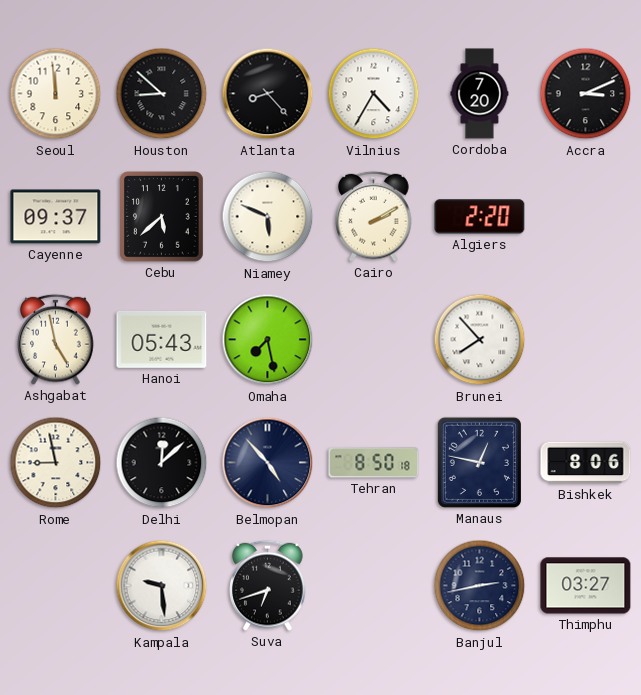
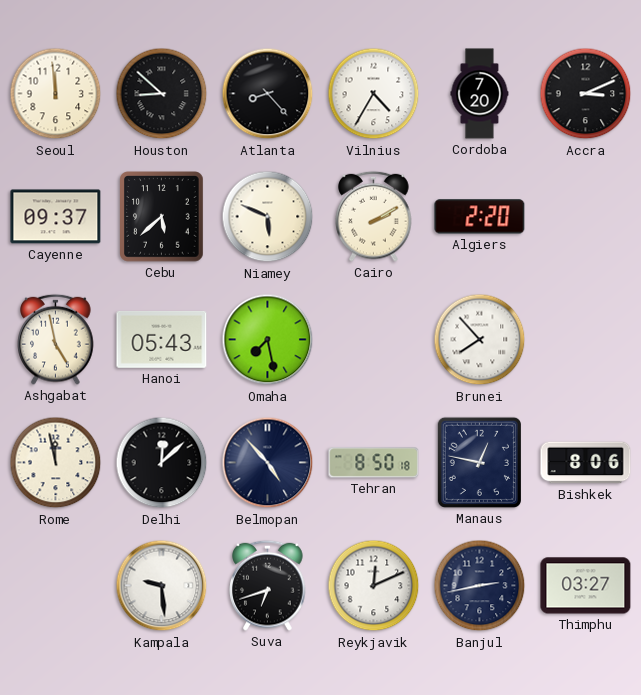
Rome: 8:58 -> 11:58
Reykjavik: none -> 12:11
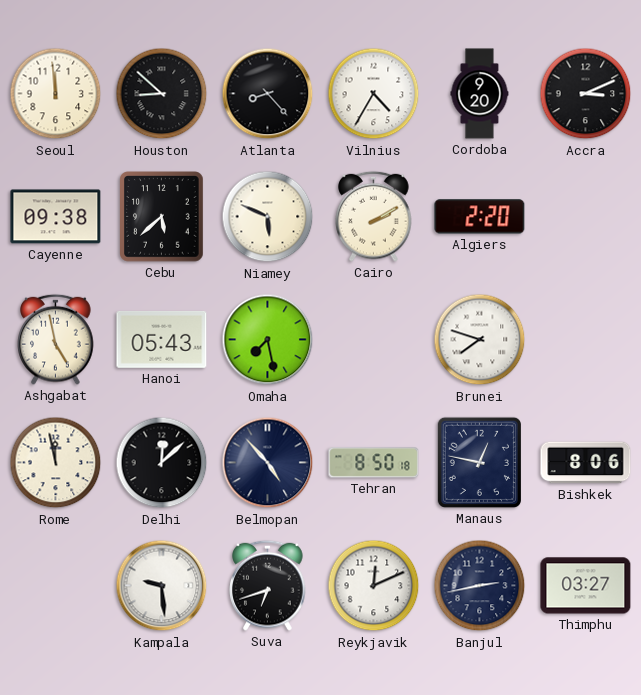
Cordoba: 7:20 -> 9:20
Cayenne: 09:37 -> 09:38
Brunei: 7:53 -> 7:48
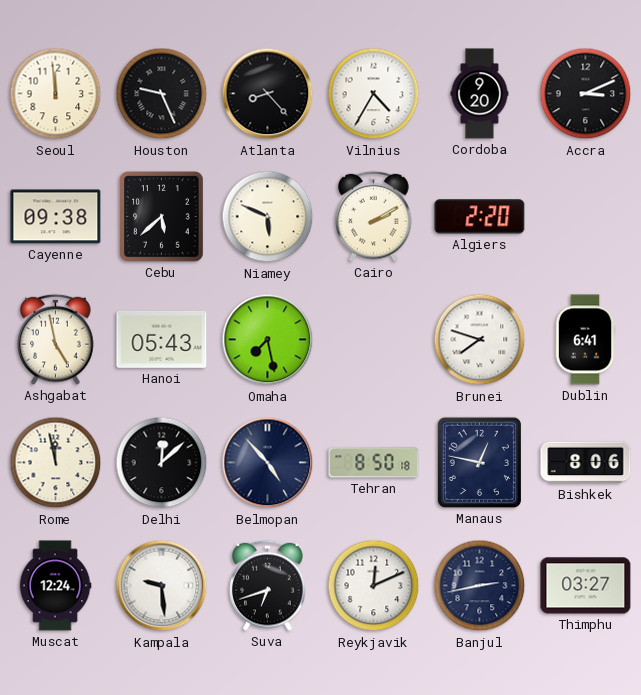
Houston: 8:52 -> 9:26
Dublin: none -> 6:41
Muscat: none -> 12:24
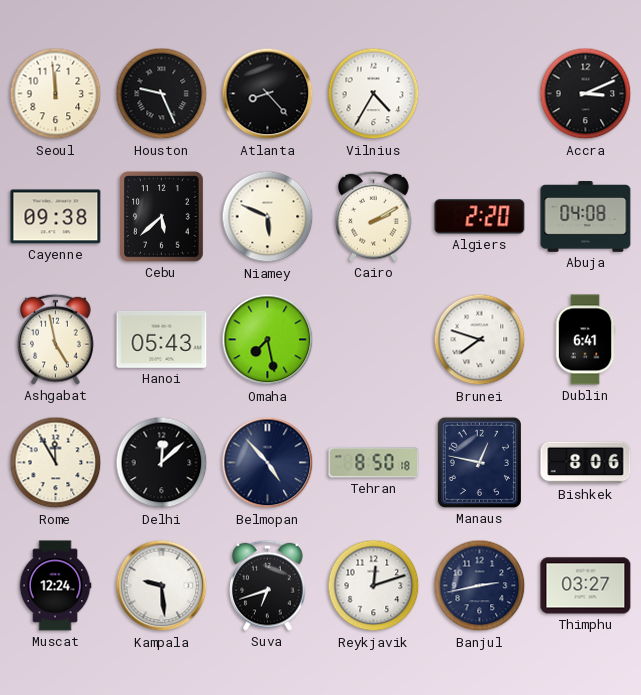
Cordoba: 9:20 -> none
Abuja: none -> 04:08
Rome: 11:58 -> 11:55
Reykjavik: 12:11 -> 12:12
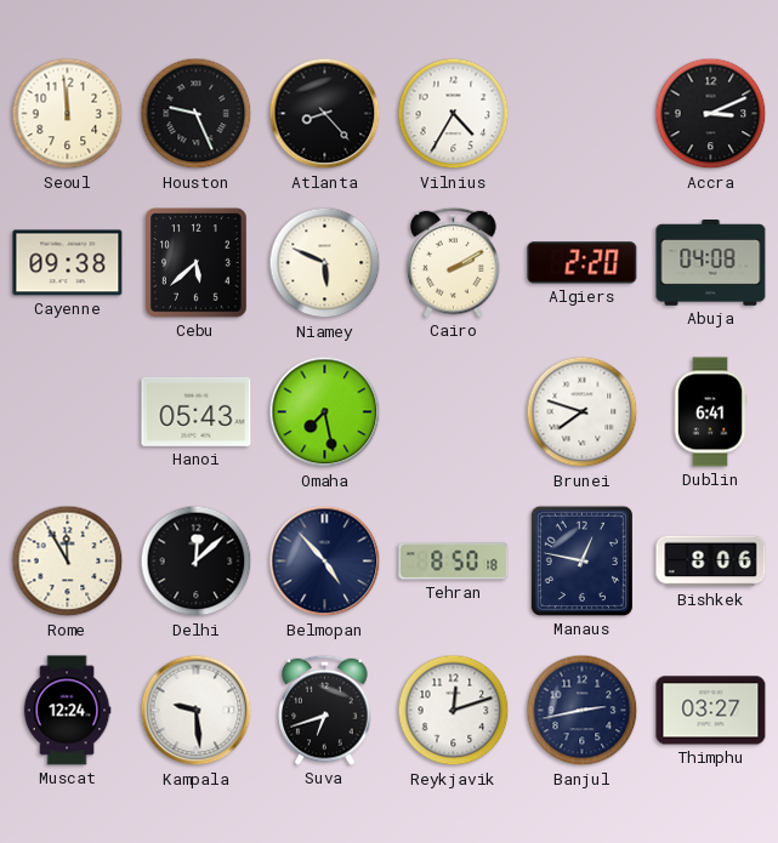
Ashgabat: 4:58 -> none
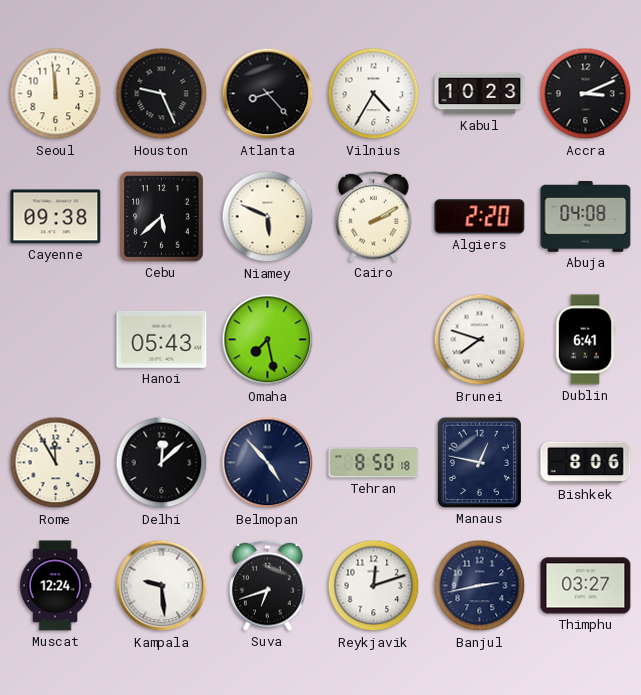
Kabul: none -> 10:23
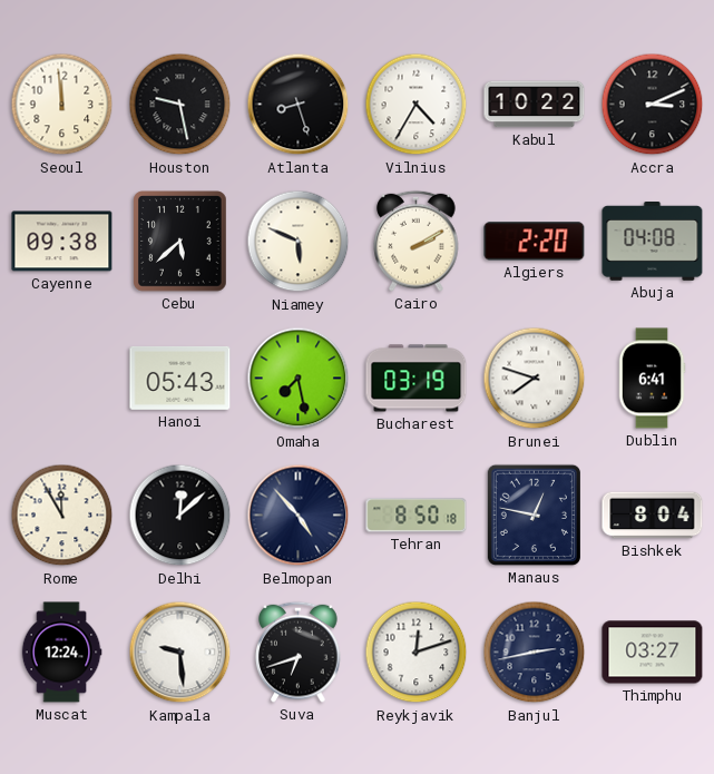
Houston: 9:26 -> 9:28
Atlanta: 8:23 -> 8:27
Kabul: 10:23 -> 10:22
Bucharest: none -> 03:19
Bishkek: 8:06 -> 8:04
